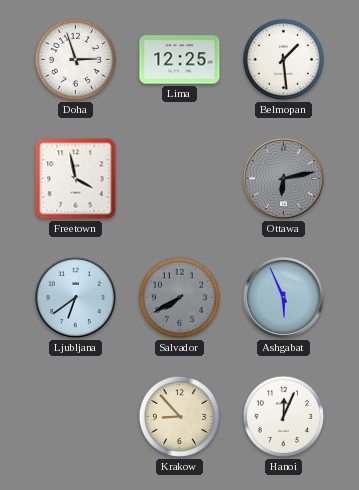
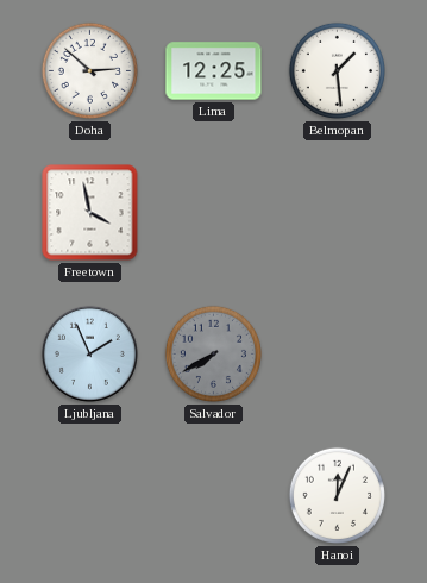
Doha: 2:57 -> 2:52
Ottawa: 6:13 -> none
Ljubljana: 6:39 -> 1:56
Ashgabat: 5:56 -> none
Krakow: 8:53 -> none
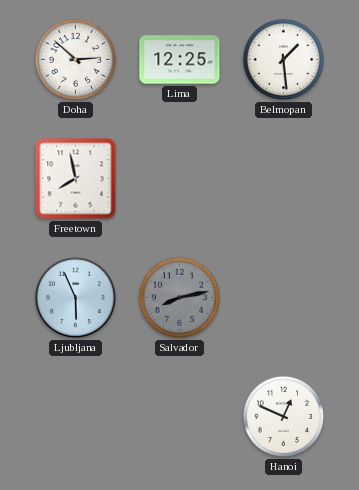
Freetown: 3:58 -> 7:58
Ljubljana: 1:56 -> 5:56
Salvador: 7:40 -> 8:13
Hanoi: 12:04 -> 12:49
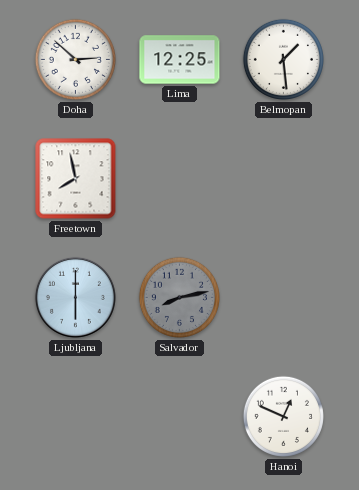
Ljubljana: 5:56 -> 6:00
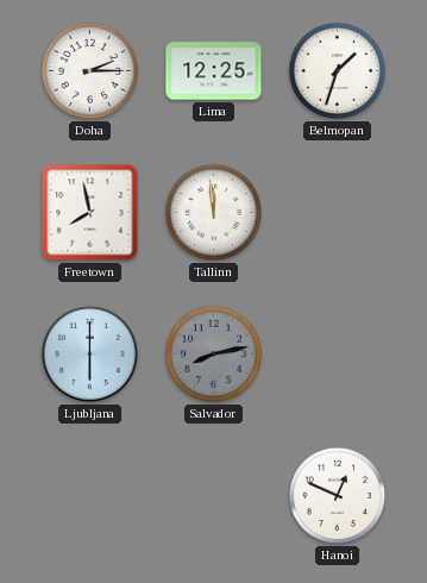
Doha: 2:52 -> 2:15
Belmopan: 1:29 -> 1:33
Tallinn: none -> 11:59
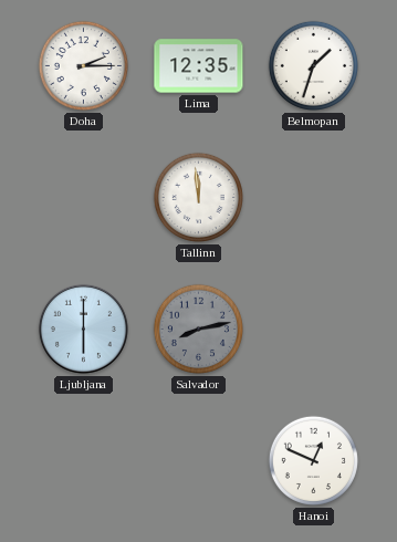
Lima: 12:25 -> 12:35
Freetown: 7:58 -> none
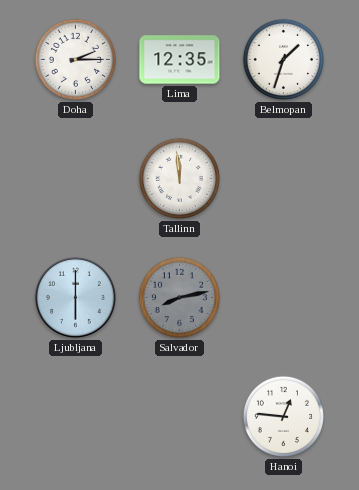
Hanoi: 12:49 -> 12:46
